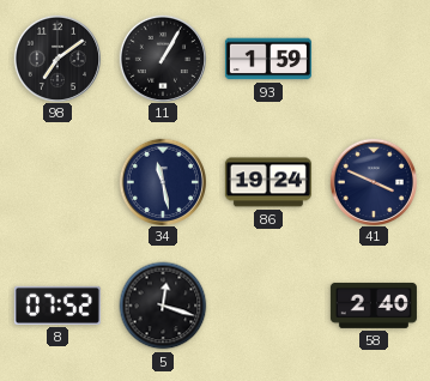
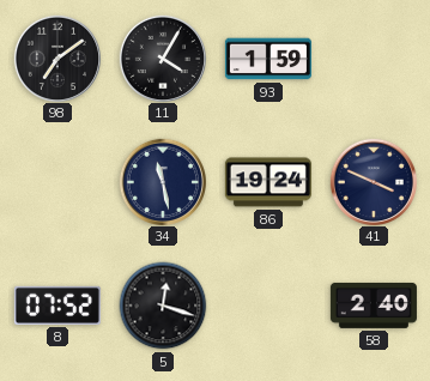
11: 1:05 -> 4:05
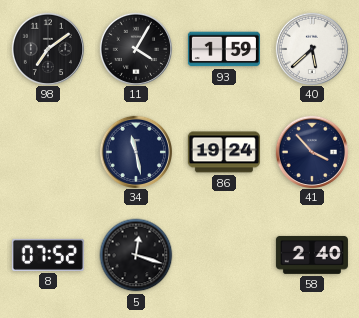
40: none -> 5:38
41: 3:49 -> 3:53
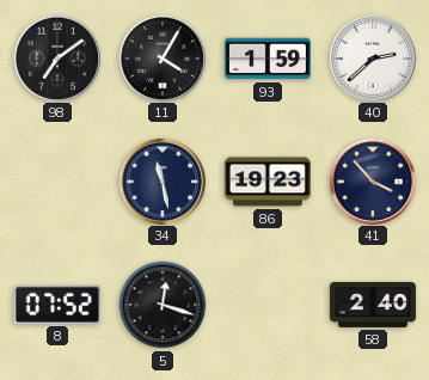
40: 5:38 -> 2:38
86: 19:24 -> 19:23
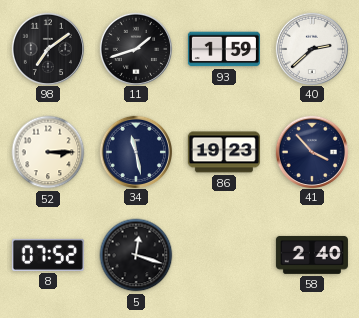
11: 4:05 -> 1:42
52: none -> 3:15
